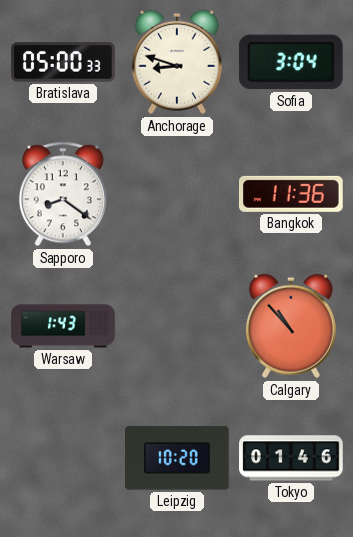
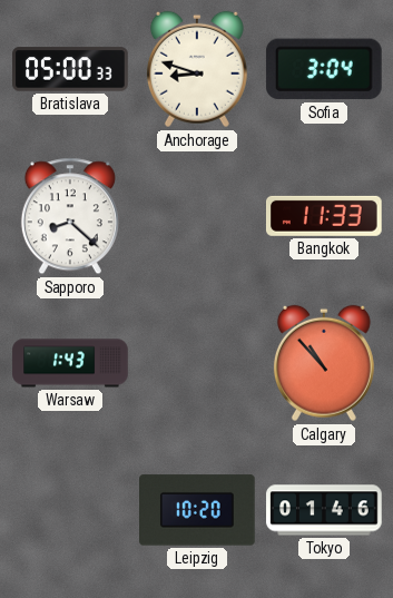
Sapporo: 8:21 -> 8:22
Bangkok: 11:36 -> 11:33
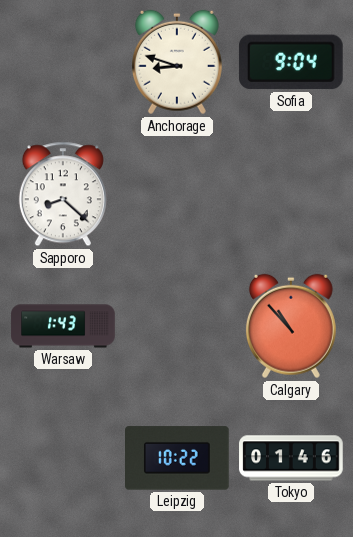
Bratislava: 05:00 -> none
Sofia: 3:04 -> 9:04
Bangkok: 11:33 -> none
Leipzig: 10:20 -> 10:22
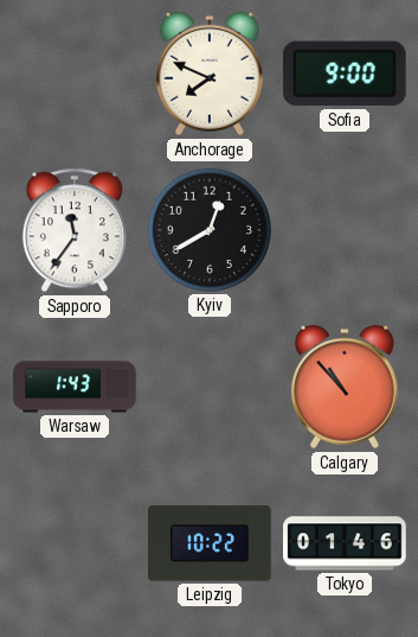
Anchorage: 8:48 -> 7:49
Sofia: 9:04 -> 9:00
Sapporo: 8:22 -> 11:36
Kyiv: none -> 12:40
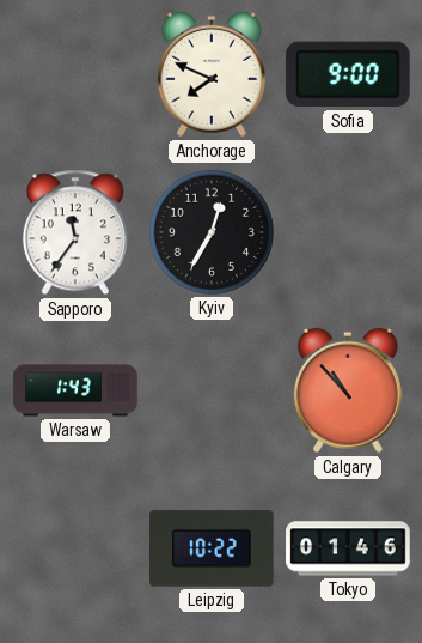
Kyiv: 12:40 -> 12:35
